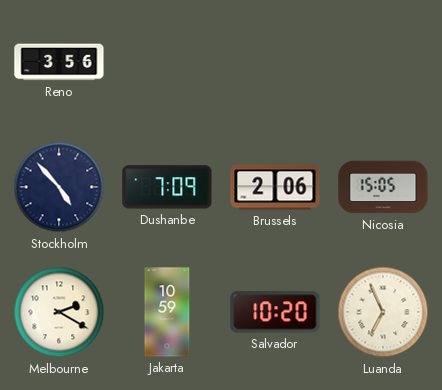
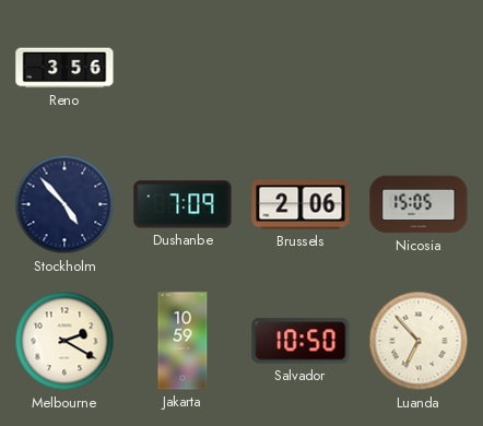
Salvador: 10:20 -> 10:50
Luanda: 6:56 -> 6:53
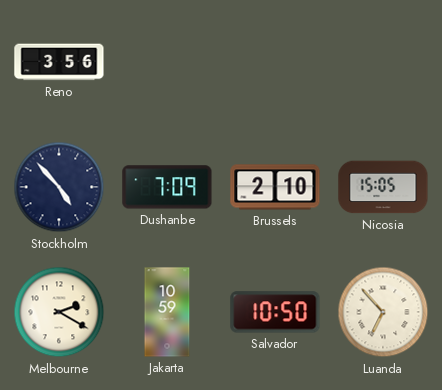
Brussels: 2:06 -> 2:10
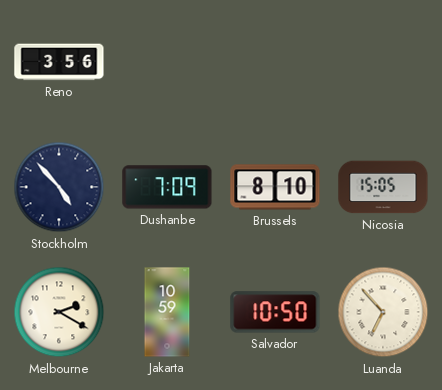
Brussels: 2:10 -> 8:10
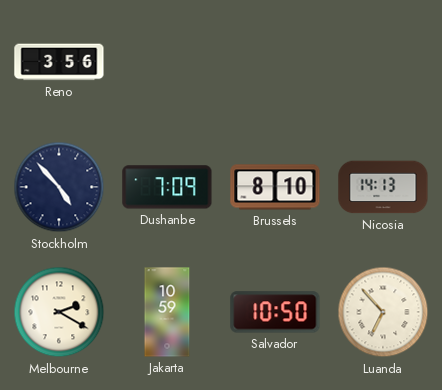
Nicosia: 15:05 -> 14:13
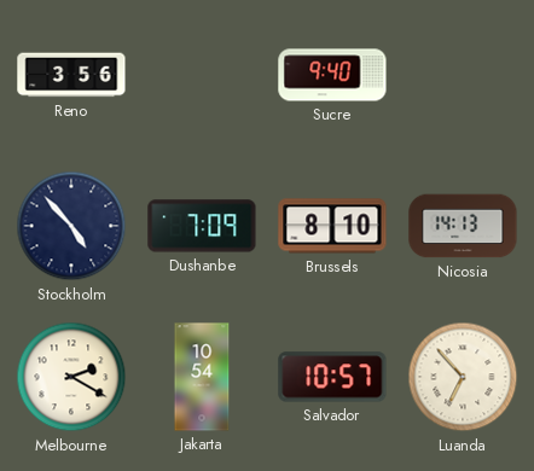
Sucre: none -> 9:40
Jakarta: 10:59 -> 10:54
Salvador: 10:50 -> 10:57
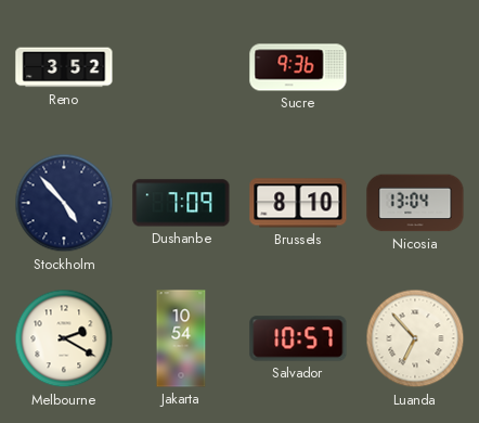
Reno: 3:56 -> 3:52
Sucre: 9:40 -> 9:36
Nicosia: 14:13 -> 13:04
